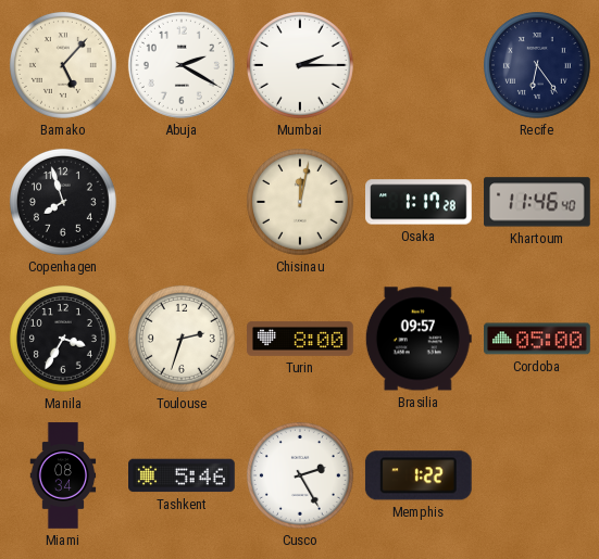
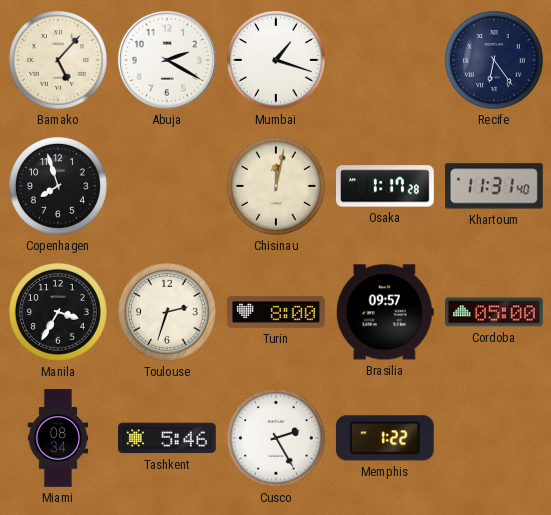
Mumbai: 2:15 -> 1:18
Khartoum: 11:46 -> 11:31
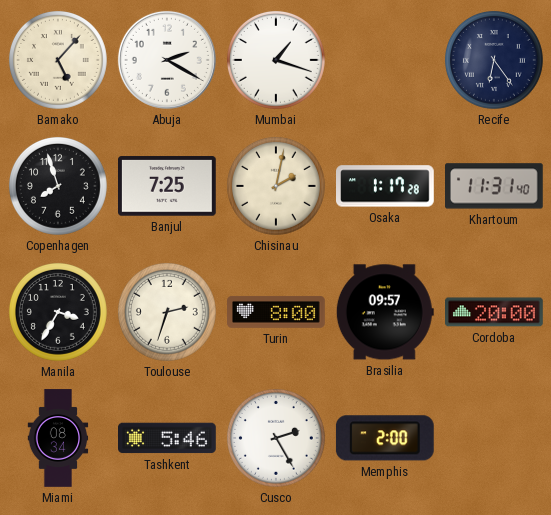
Banjul: none -> 7:25
Chisinau: 12:02 -> 2:02
Cordoba: 05:00 -> 20:00
Memphis: 1:22 -> 2:00
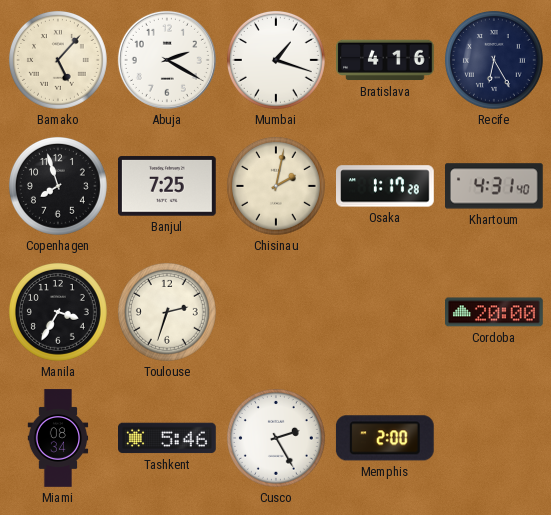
Bratislava: none -> 4:16
Recife: 6:24 -> 6:25
Khartoum: 11:31 -> 4:31
Turin: 8:00 -> none
Brasilia: 09:57 -> none
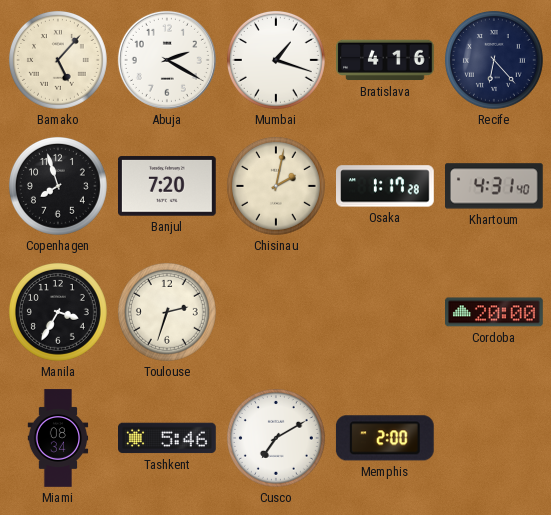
Recife: 6:25 -> 6:23
Banjul: 7:25 -> 7:20
Cusco: 2:25 -> 7:10
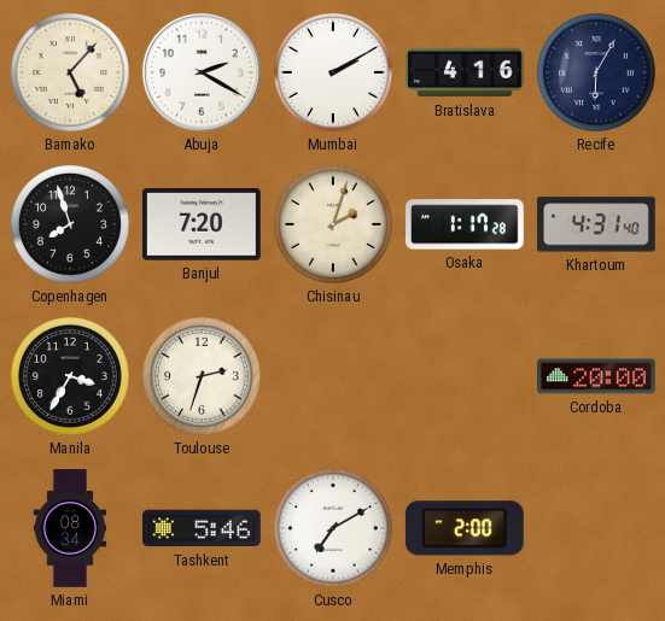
Mumbai: 1:18 -> 2:10
Recife: 6:23 -> 6:05
Chisinau: 2:02 -> 2:03
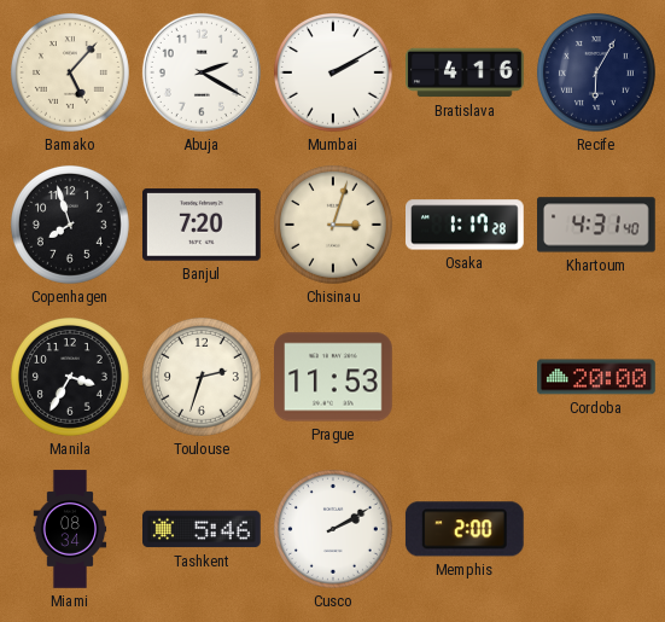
Chisinau: 2:03 -> 3:03
Prague: none -> 11:53
Cusco: 7:10 -> 2:10
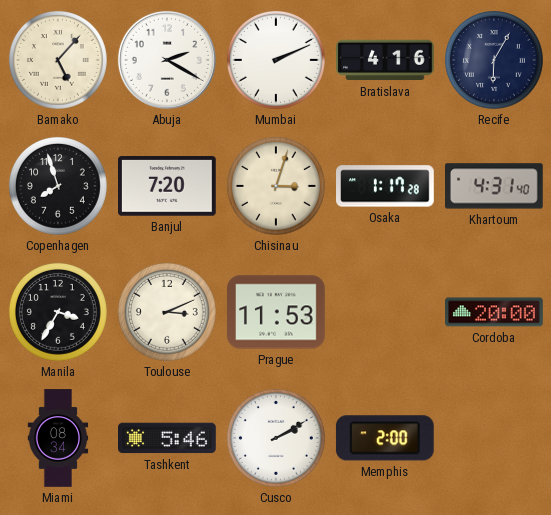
Mumbai: 2:10 -> 2:11
Toulouse: 2:33 -> 3:11
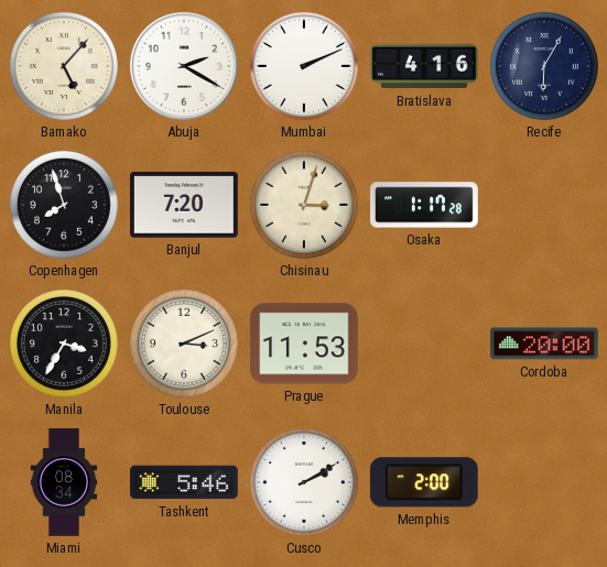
Khartoum: 4:31 -> none
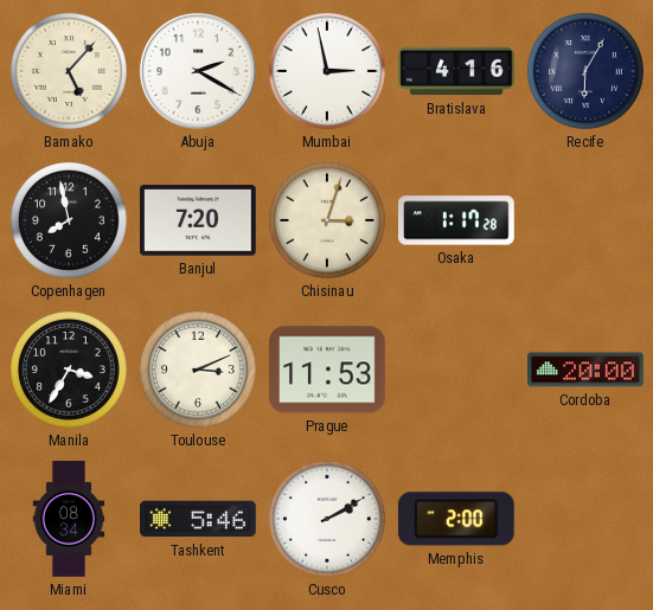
Mumbai: 2:11 -> 2:58
Copenhagen: 7:57 -> 7:58
